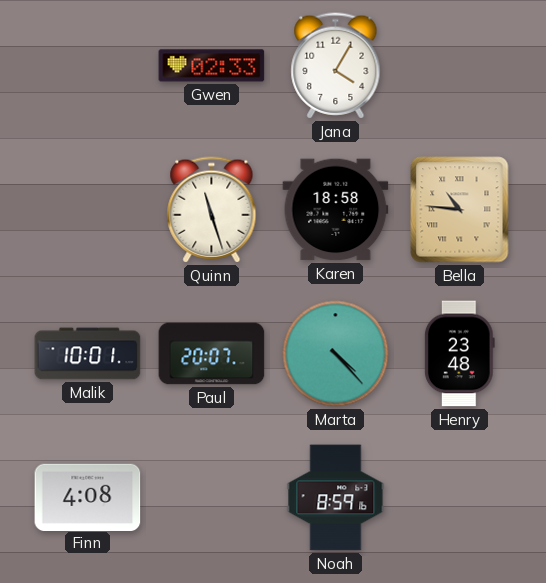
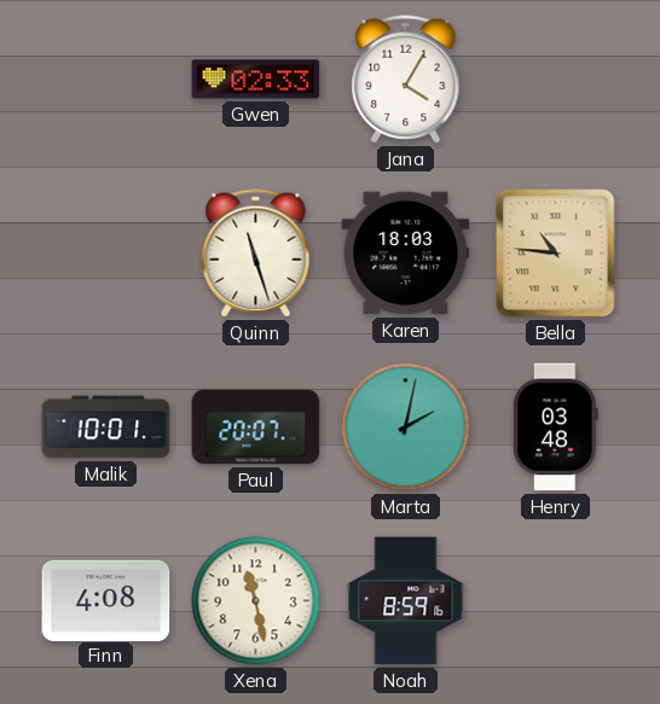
Karen: 18:58 -> 18:03
Marta: 4:23 -> 2:02
Henry: 23:48 -> 03:48
Xena: none -> 11:28
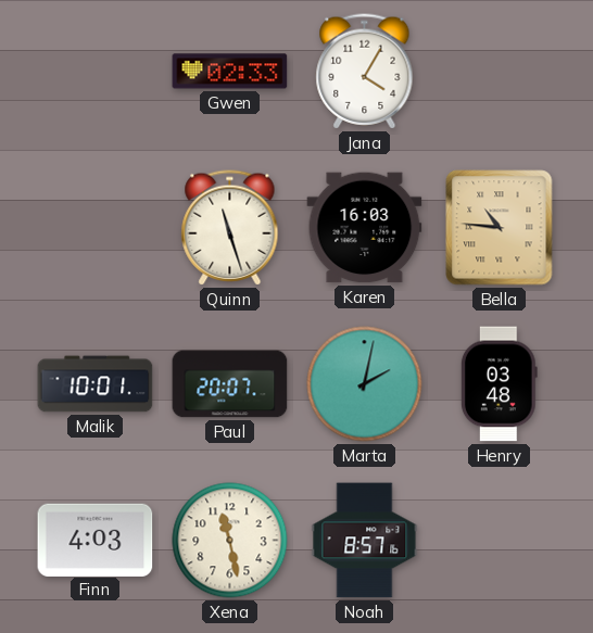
Karen: 18:03 -> 16:03
Finn: 4:08 -> 4:03
Noah: 8:59 -> 8:57
